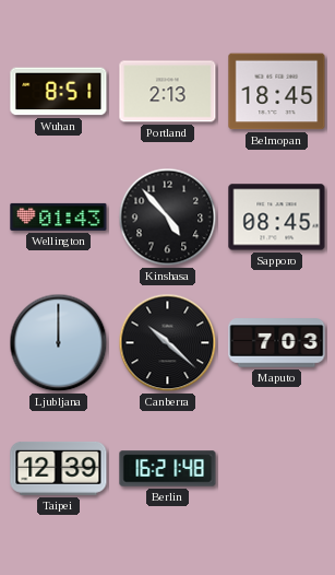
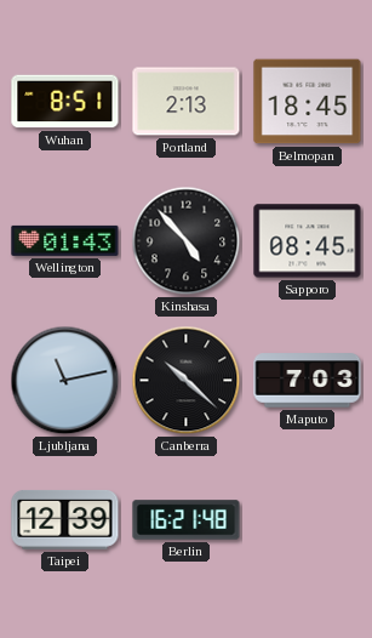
Ljubljana: 12:00 -> 11:13
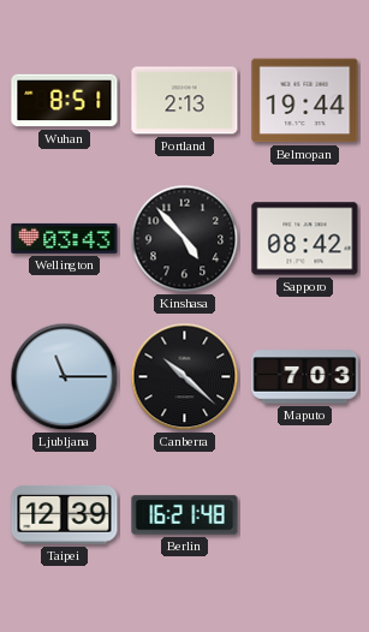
Belmopan: 18:45 -> 19:44
Wellington: 01:43 -> 03:43
Sapporo: 08:45 -> 08:42
Ljubljana: 11:13 -> 11:15
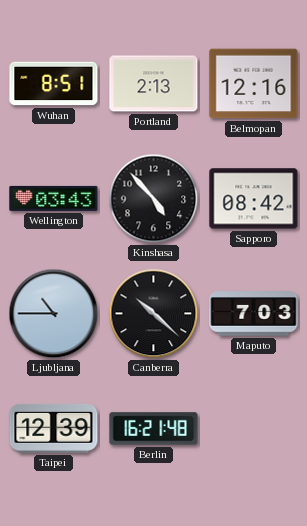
Belmopan: 19:44 -> 12:16
Ljubljana: 11:15 -> 10:45
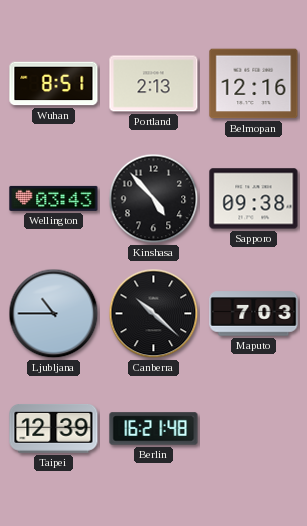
Sapporo: 08:42 -> 09:38
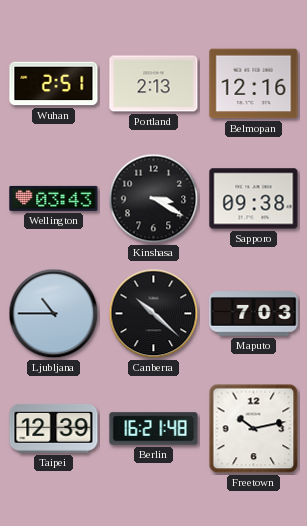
Wuhan: 8:51 -> 2:51
Kinshasa: 4:53 -> 3:20
Freetown: none -> 10:13
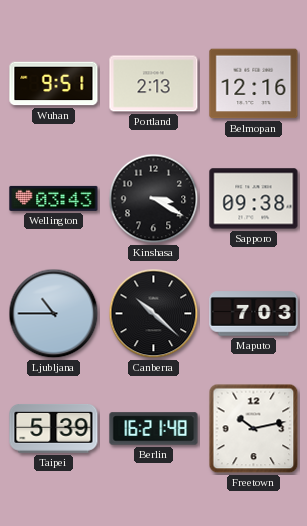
Wuhan: 2:51 -> 9:51
Taipei: 12:39 -> 5:39
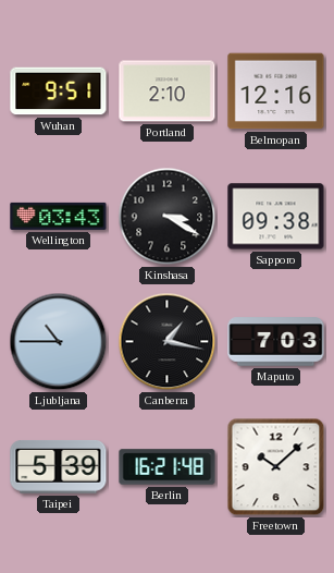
Portland: 2:13 -> 2:10
Canberra: 10:22 -> 1:17
Freetown: 10:13 -> 10:08
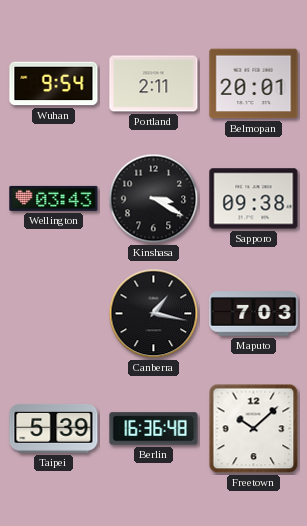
Wuhan: 9:51 -> 9:54
Portland: 2:10 -> 2:11
Belmopan: 12:16 -> 20:01
Ljubljana: 10:45 -> none
Berlin: 16:21 -> 16:36
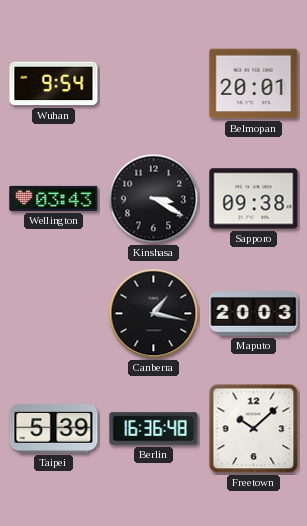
Portland: 2:11 -> none
Maputo: 7:03 -> 20:03
